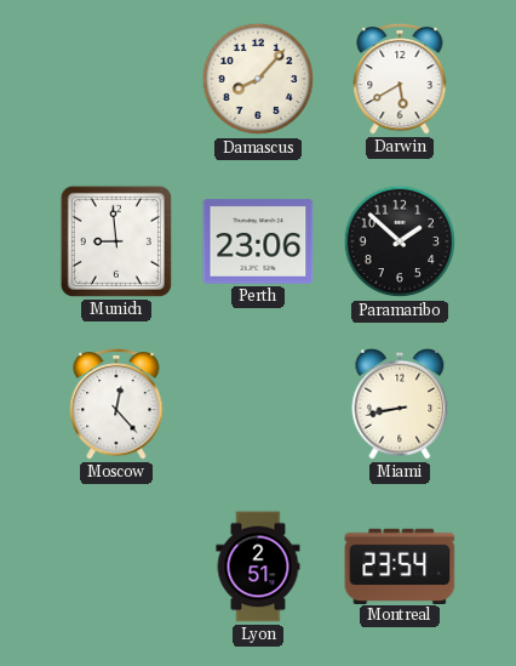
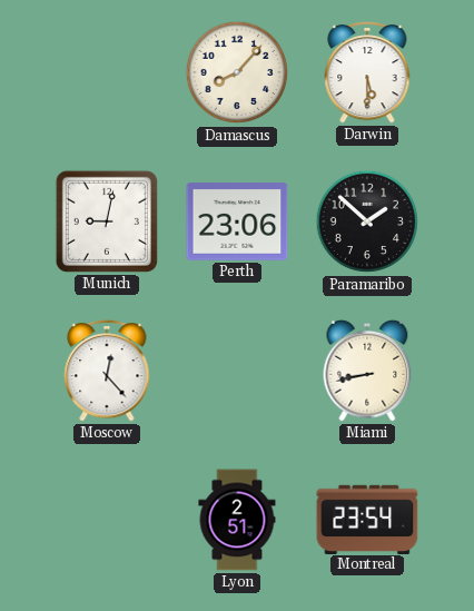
Darwin: 5:40 -> 5:30
Munich: 8:59 -> 9:02
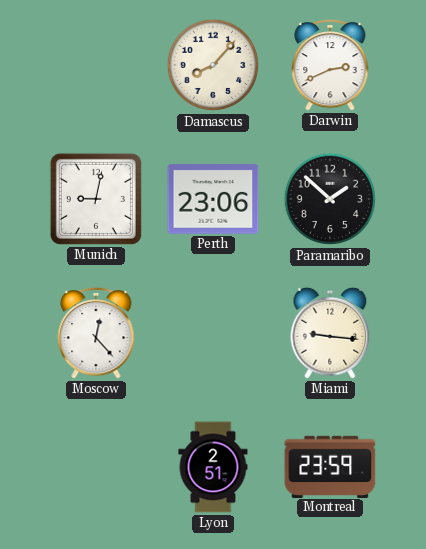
Darwin: 5:30 -> 2:41
Miami: 8:43 -> 9:16
Montreal: 23:54 -> 23:59
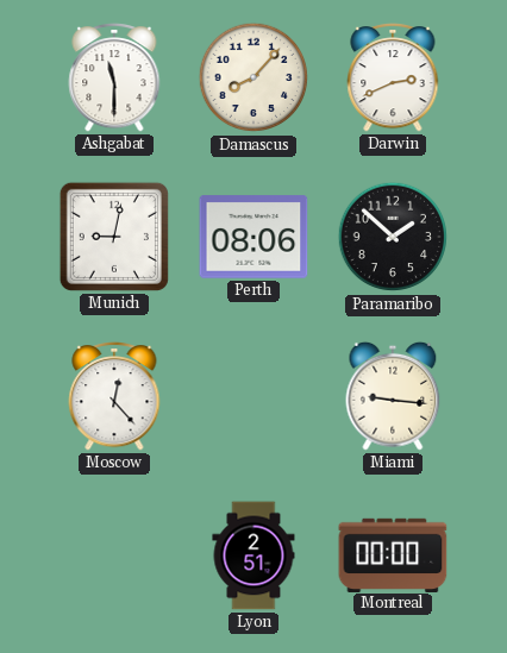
Ashgabat: none -> 11:30
Perth: 23:06 -> 08:06
Montreal: 23:59 -> 00:00
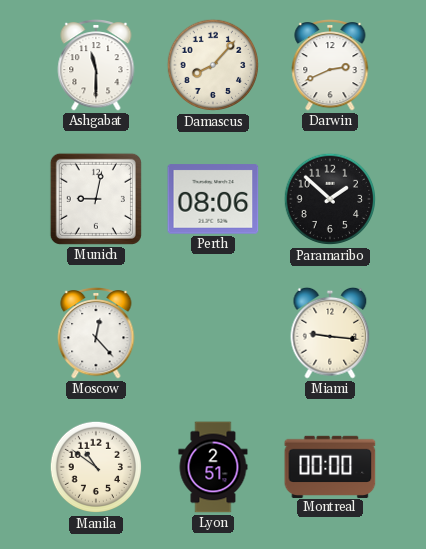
Manila: none -> 10:51
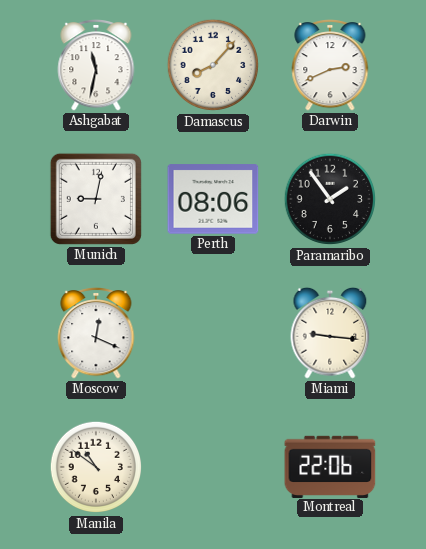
Ashgabat: 11:30 -> 11:32
Paramaribo: 1:52 -> 1:54
Moscow: 12:23 -> 12:19
Lyon: 2:51 -> none
Montreal: 00:00 -> 22:06
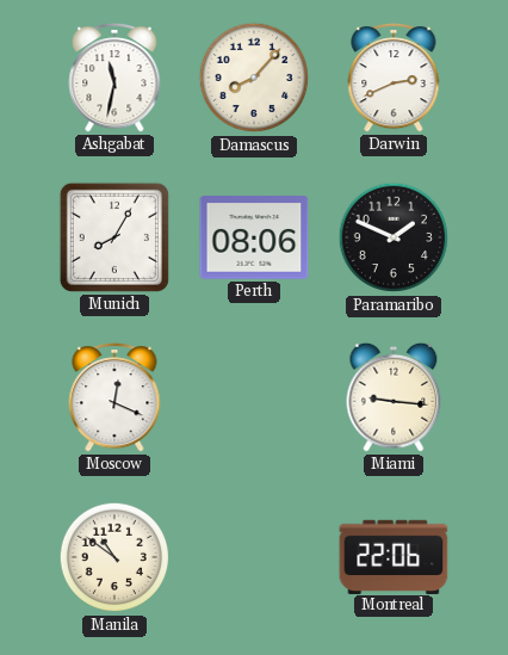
Munich: 9:02 -> 8:05
Paramaribo: 1:54 -> 1:49
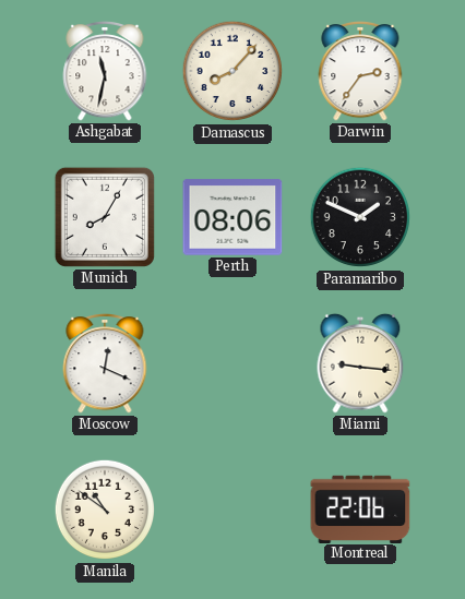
Darwin: 2:41 -> 2:36
